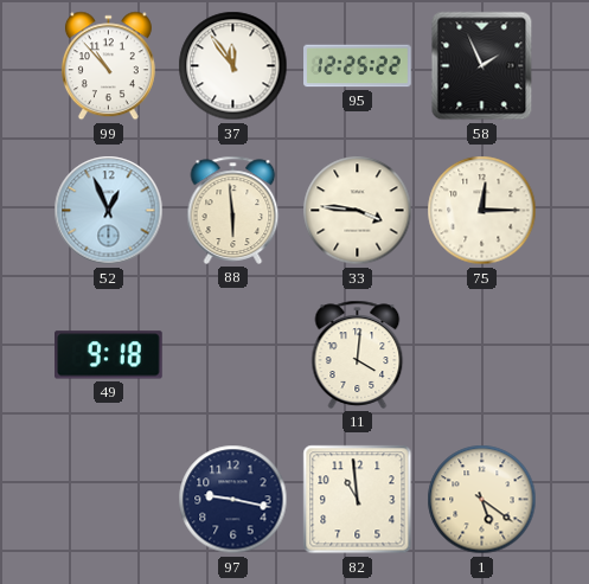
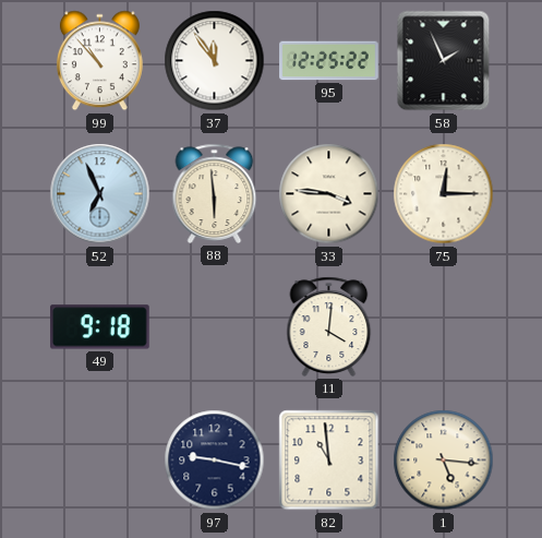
52: 12:56 -> 6:56
1: 5:21 -> 5:16
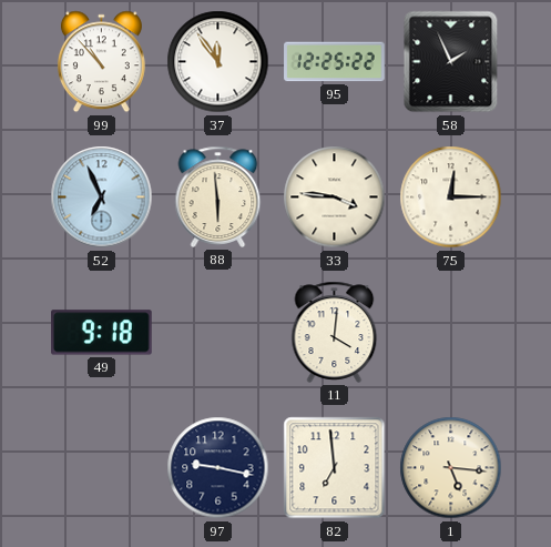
82: 10:59 -> 6:59
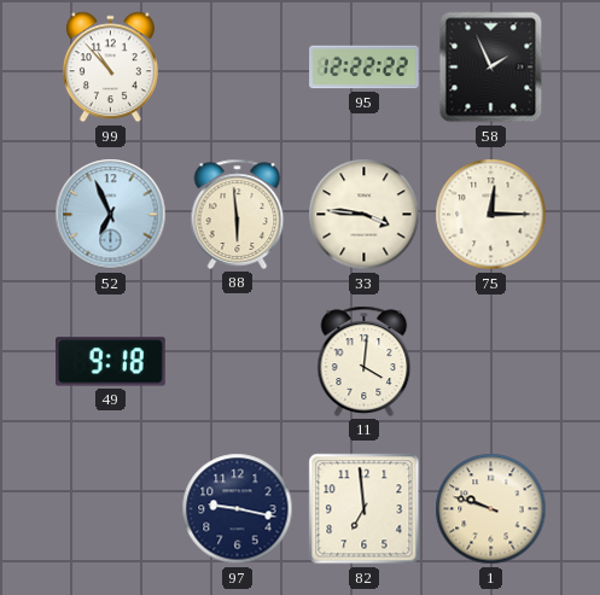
37: 11:54 -> none
95: 12:25 -> 12:22
1: 5:16 -> 9:48
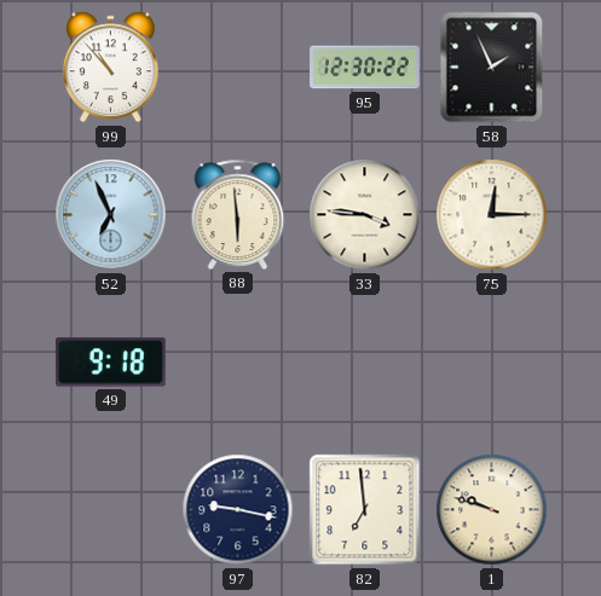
95: 12:22 -> 12:30
11: 4:01 -> none
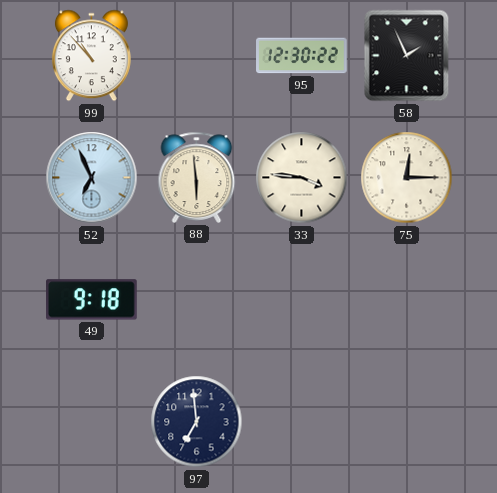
97: 9:17 -> 6:59
82: 6:59 -> none
1: 9:48 -> none
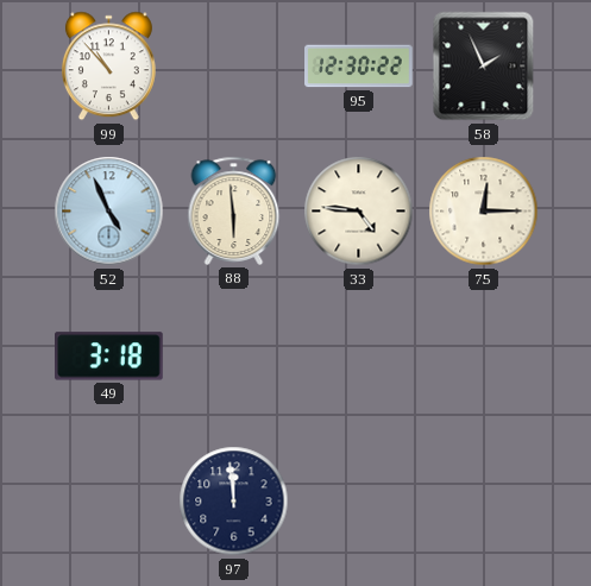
52: 6:56 -> 4:56
33: 3:46 -> 4:46
49: 9:18 -> 3:18
97: 6:59 -> 11:59
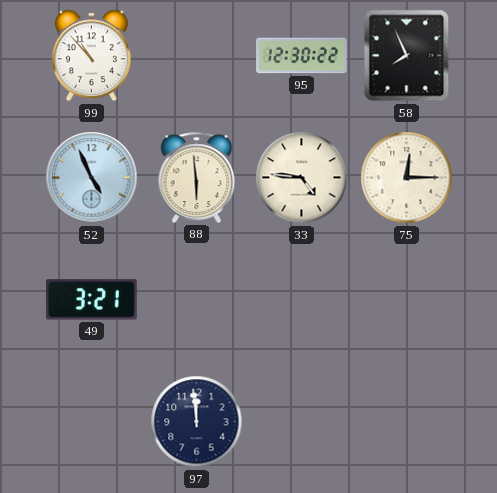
58: 1:56 -> 7:56
49: 3:18 -> 3:21
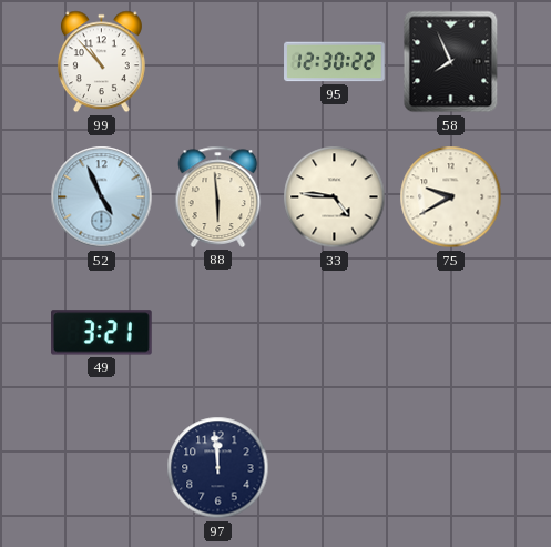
75: 12:15 -> 9:40
